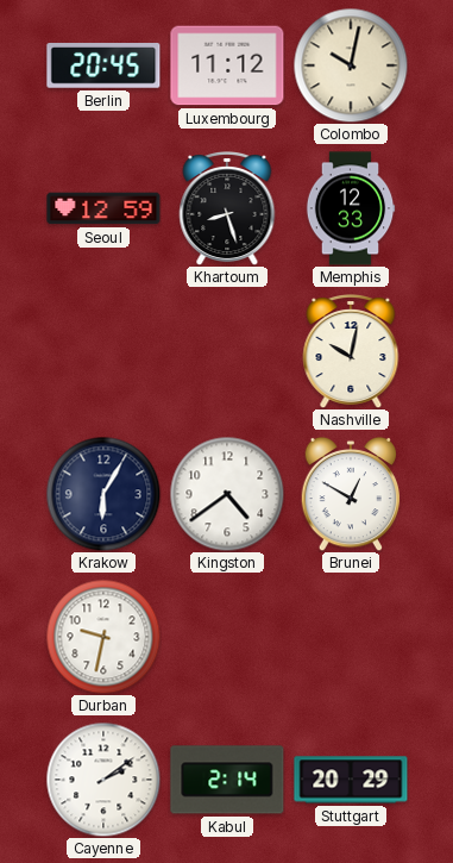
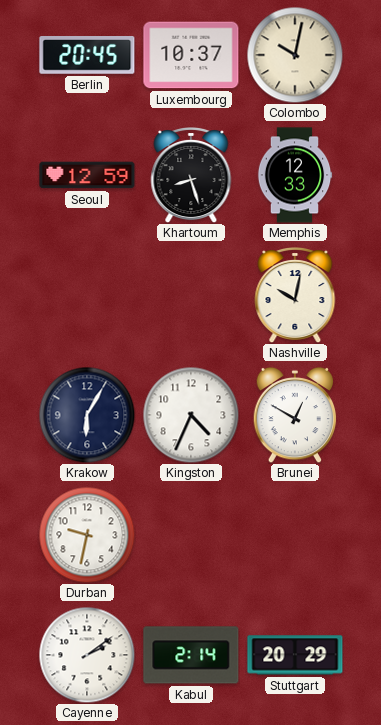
Luxembourg: 11:12 -> 10:37
Kingston: 4:39 -> 4:34
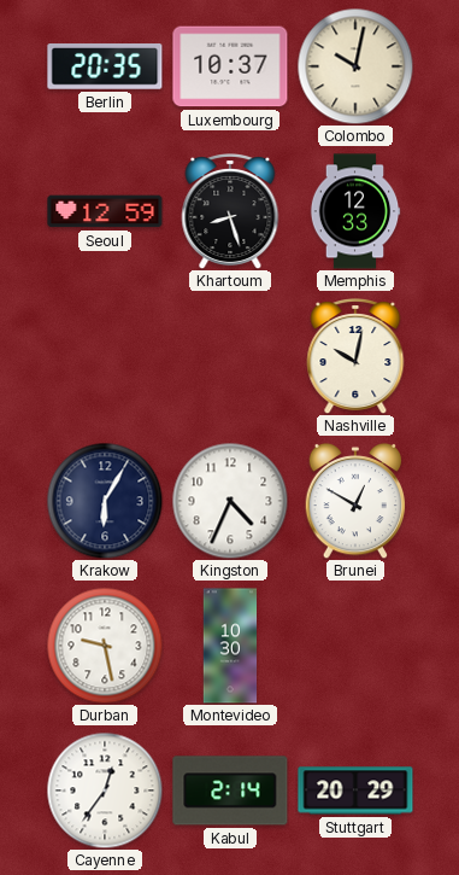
Berlin: 20:45 -> 20:35
Durban: 9:32 -> 9:28
Montevideo: none -> 10:30
Cayenne: 2:09 -> 12:36
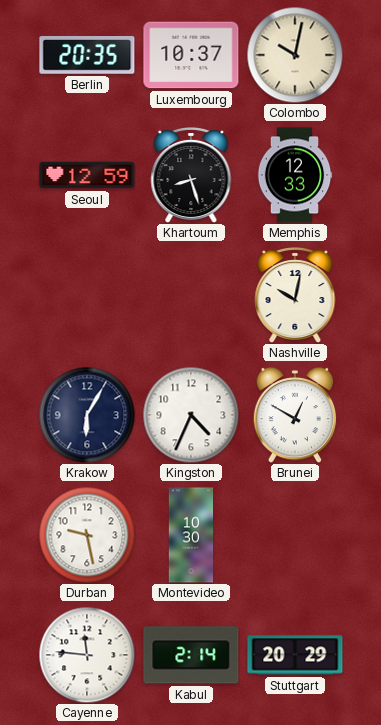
Cayenne: 12:36 -> 11:46
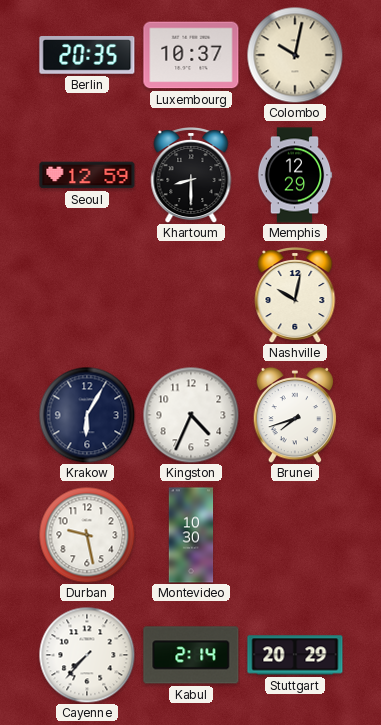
Khartoum: 8:27 -> 8:30
Memphis: 12:33 -> 12:29
Brunei: 12:50 -> 7:42
Cayenne: 11:46 -> 7:37
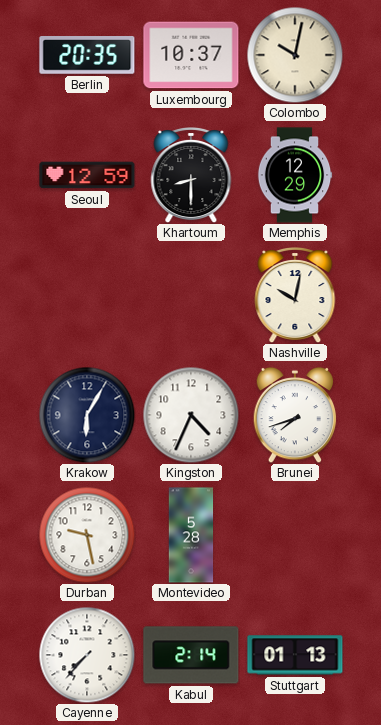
Montevideo: 10:30 -> 5:28
Stuttgart: 20:29 -> 01:13
